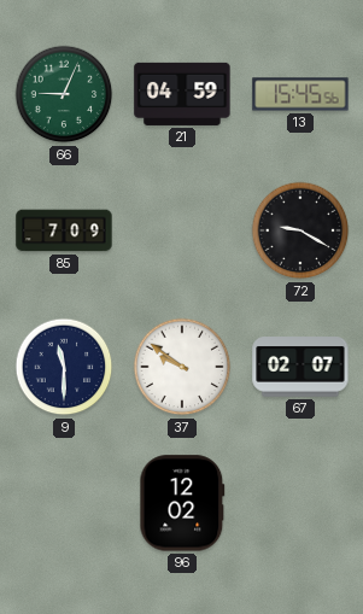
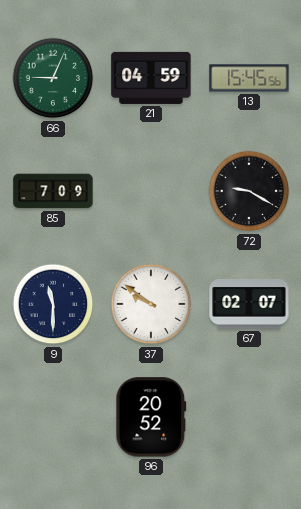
96: 12:02 -> 20:52
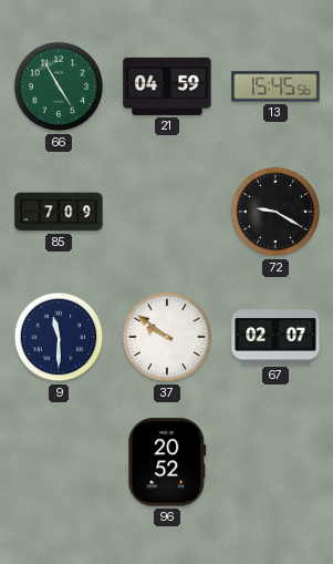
66: 9:04 -> 4:55
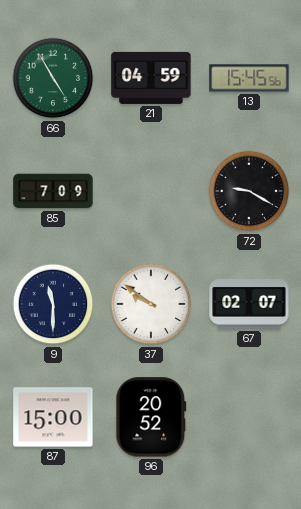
87: none -> 15:00
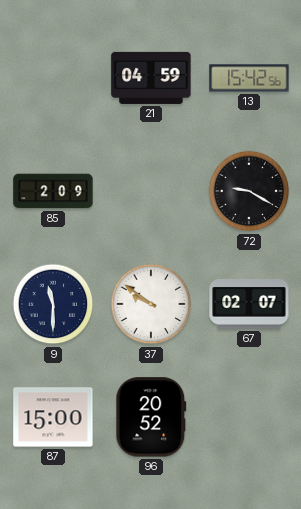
66: 4:55 -> none
13: 15:45 -> 15:42
85: 7:09 -> 2:09
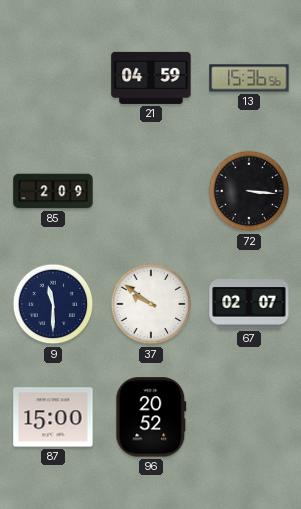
13: 15:42 -> 15:36
72: 9:20 -> 3:16
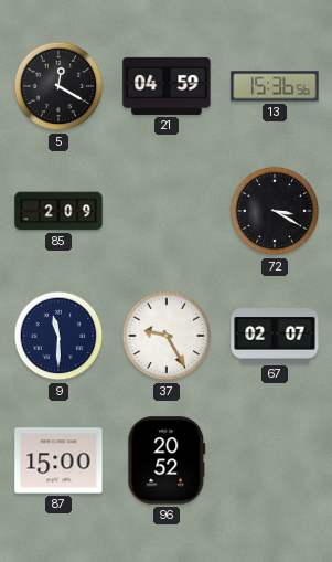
5: none -> 12:20
72: 3:16 -> 3:20
37: 9:51 -> 9:25
